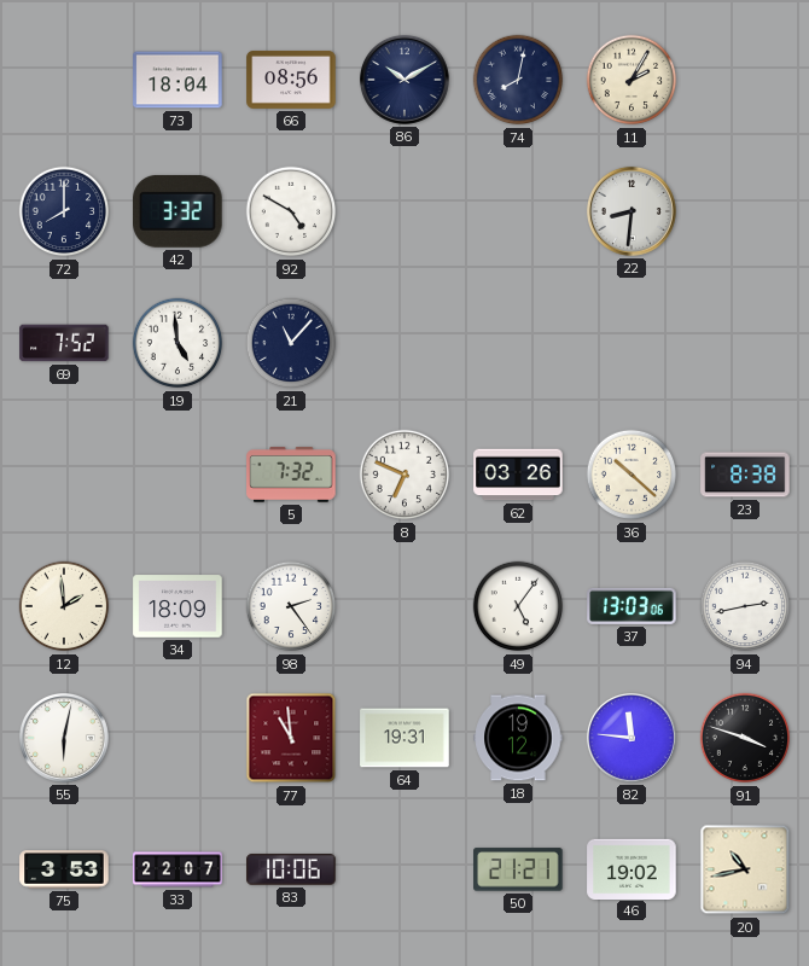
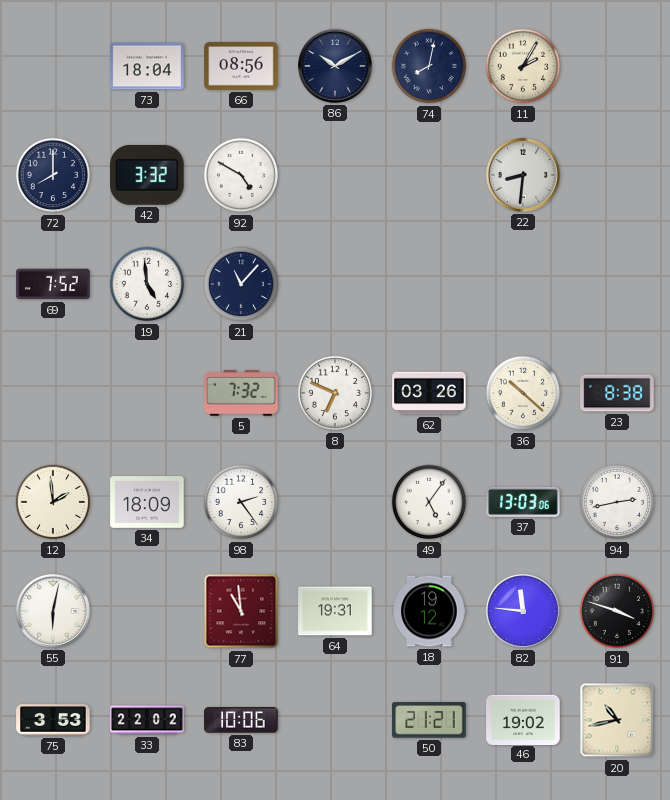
33: 22:07 -> 22:02
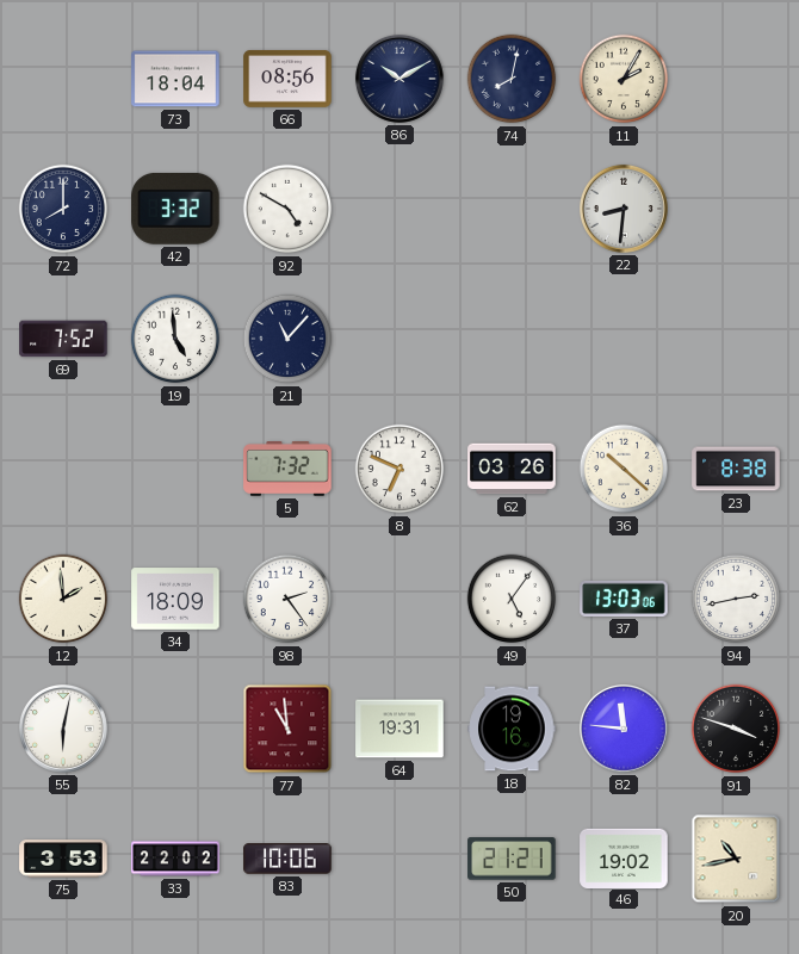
18: 19:12 -> 19:16
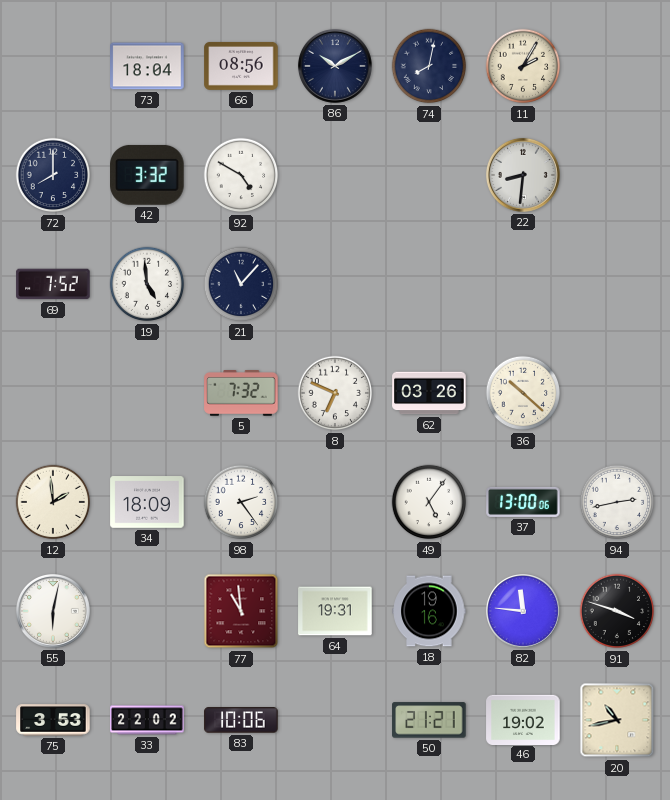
23: 8:38 -> none
37: 13:03 -> 13:00
